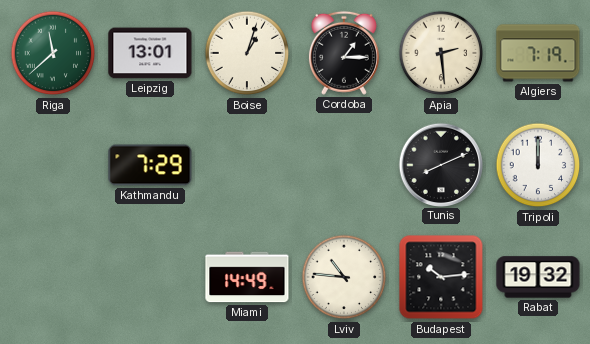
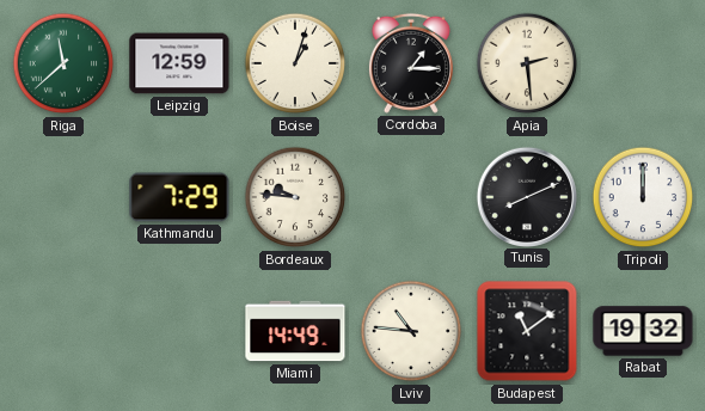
Leipzig: 13:01 -> 12:59
Algiers: 7:19 -> none
Bordeaux: none -> 9:46
Budapest: 10:14 -> 11:09
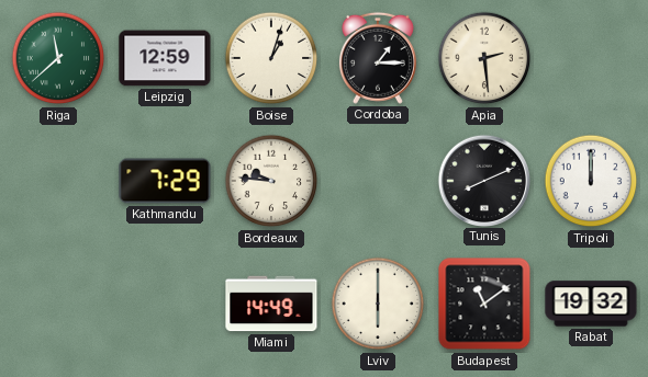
Lviv: 10:46 -> 6:00
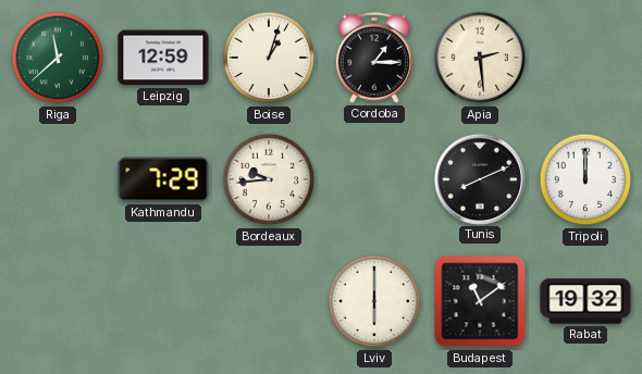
Bordeaux: 9:46 -> 9:44
Miami: 14:49 -> none
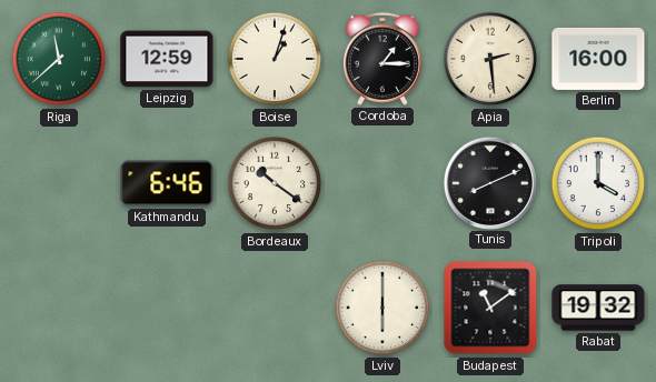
Berlin: none -> 16:00
Kathmandu: 7:29 -> 6:46
Bordeaux: 9:44 -> 10:21
Tripoli: 12:00 -> 4:00
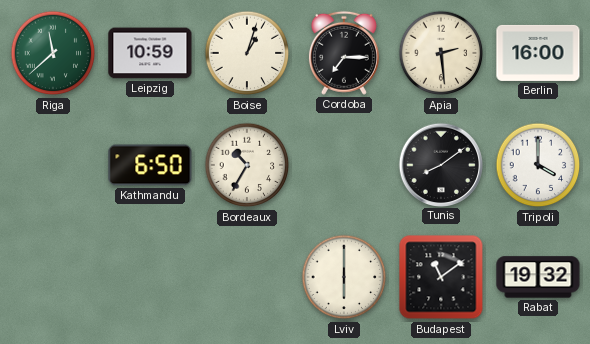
Leipzig: 12:59 -> 10:59
Cordoba: 1:15 -> 7:15
Kathmandu: 6:46 -> 6:50
Bordeaux: 10:21 -> 10:35
Tunis: 8:11 -> 8:09
